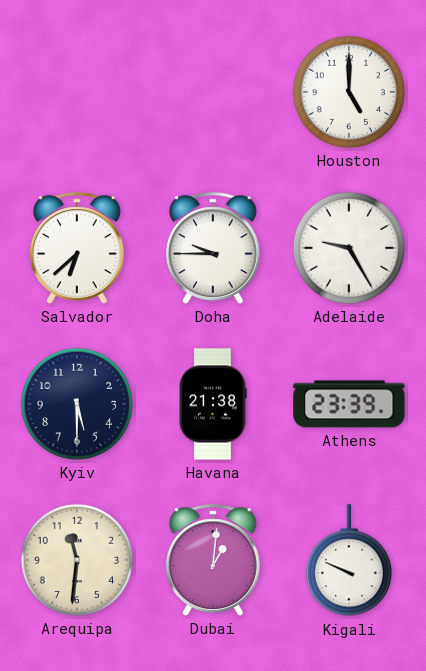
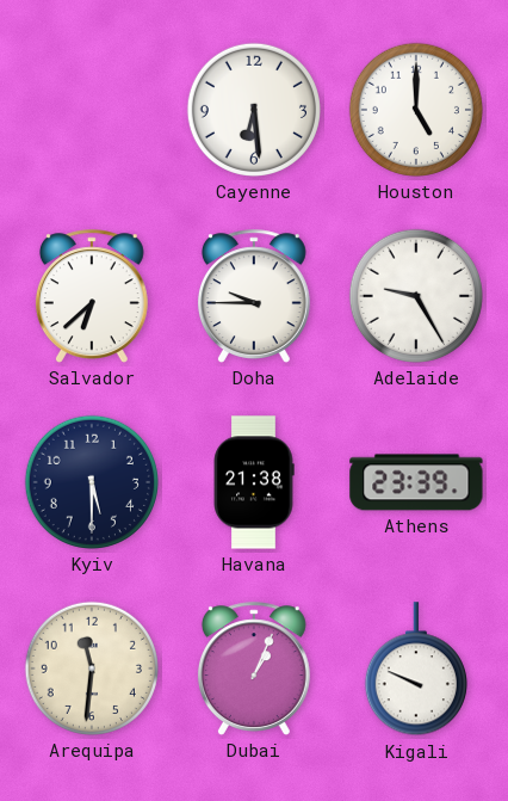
Cayenne: none -> 6:29
Dubai: 1:01 -> 1:04
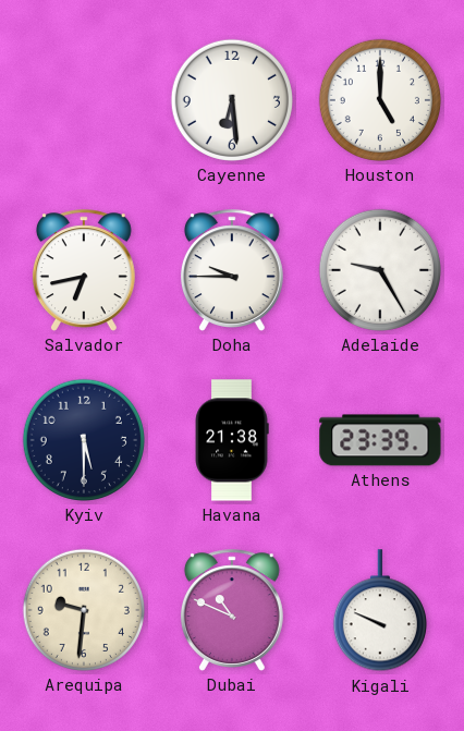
Salvador: 6:38 -> 6:43
Arequipa: 11:31 -> 9:31
Dubai: 1:04 -> 10:49
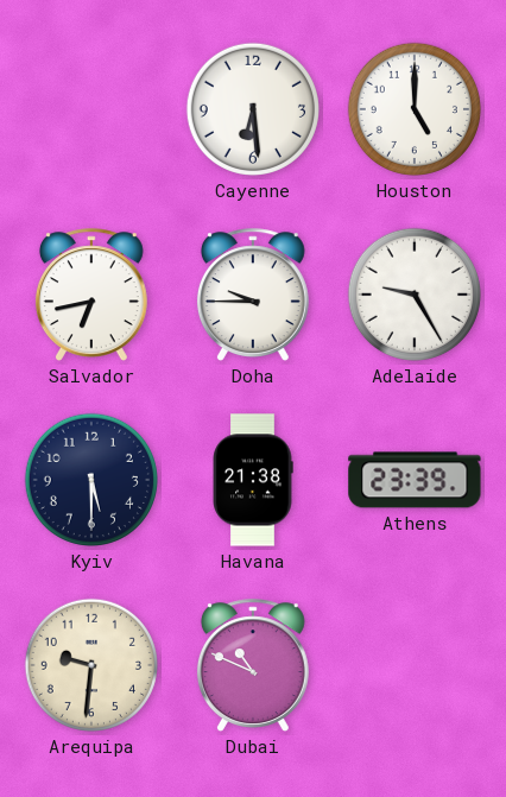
Kigali: 9:49 -> none
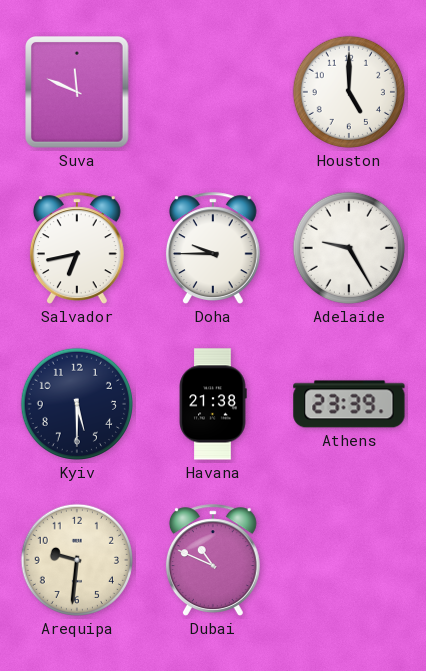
Suva: none -> 11:49
Cayenne: 6:29 -> none
